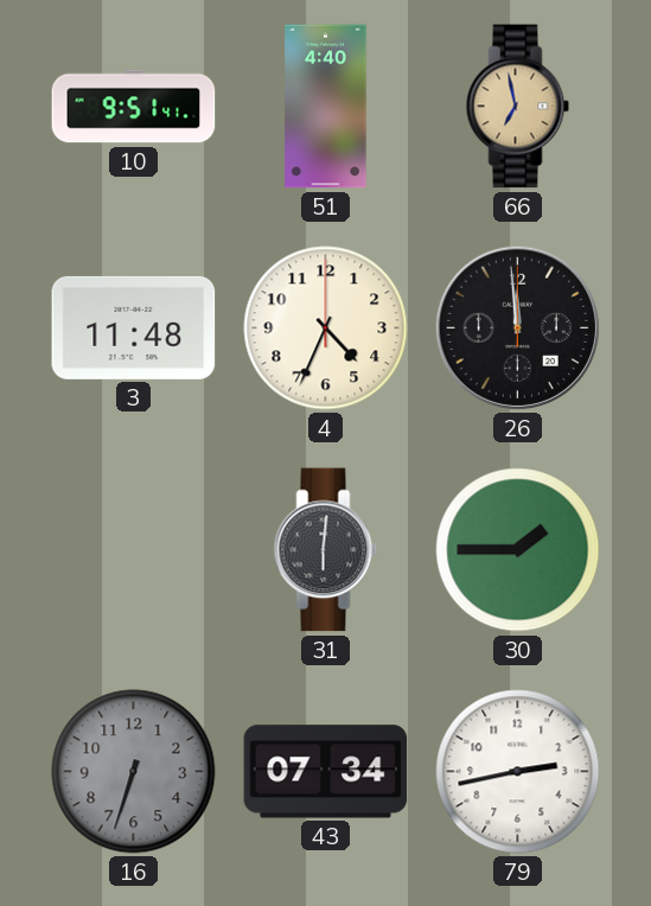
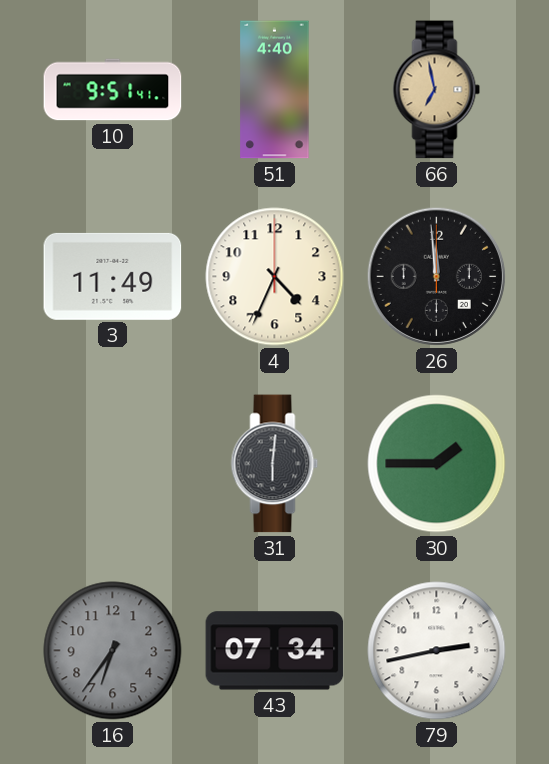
3: 11:48 -> 11:49
16: 6:33 -> 6:36
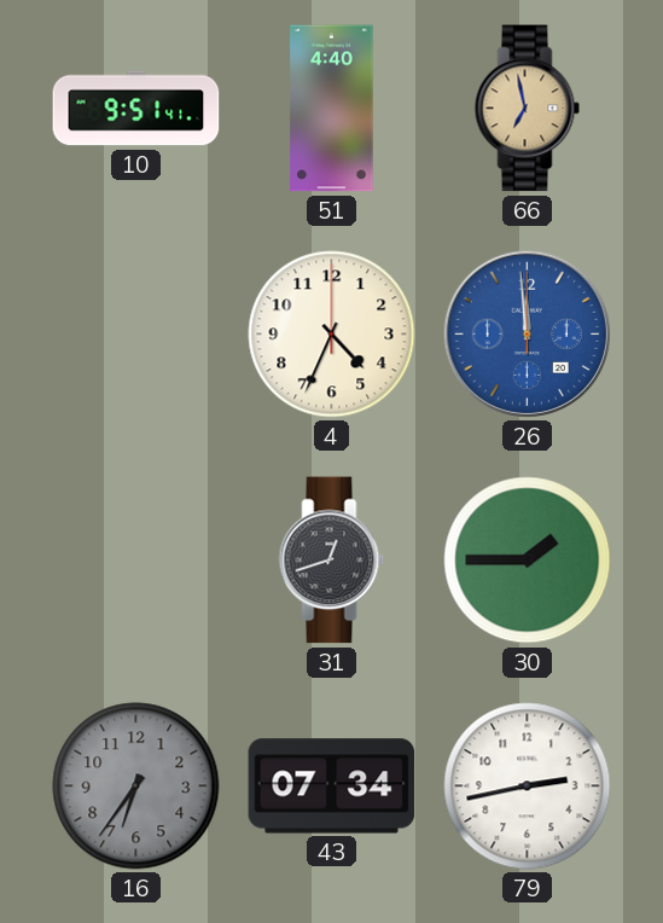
3: 11:49 -> none
26 dial: black -> blue
31: 6:01 -> 12:42
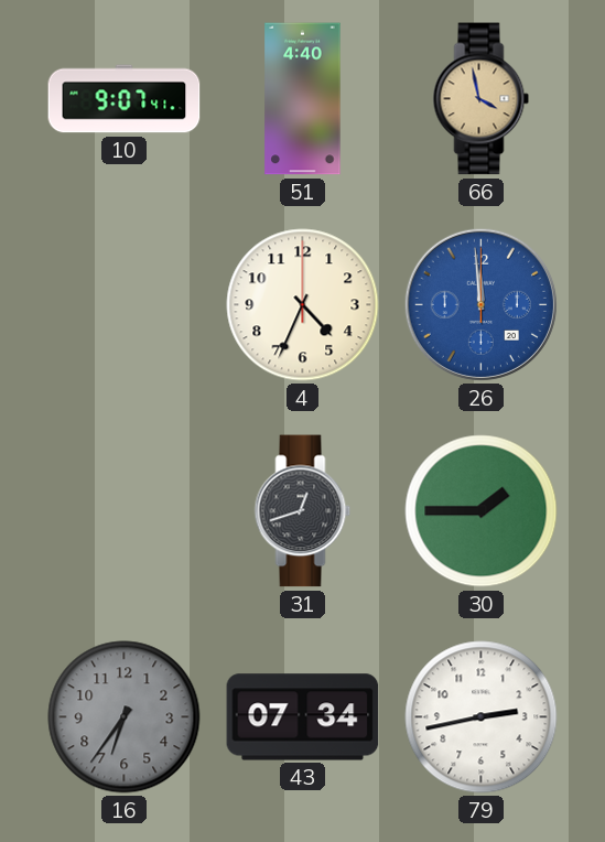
10: 9:51 -> 9:07
66: 6:58 -> 3:58
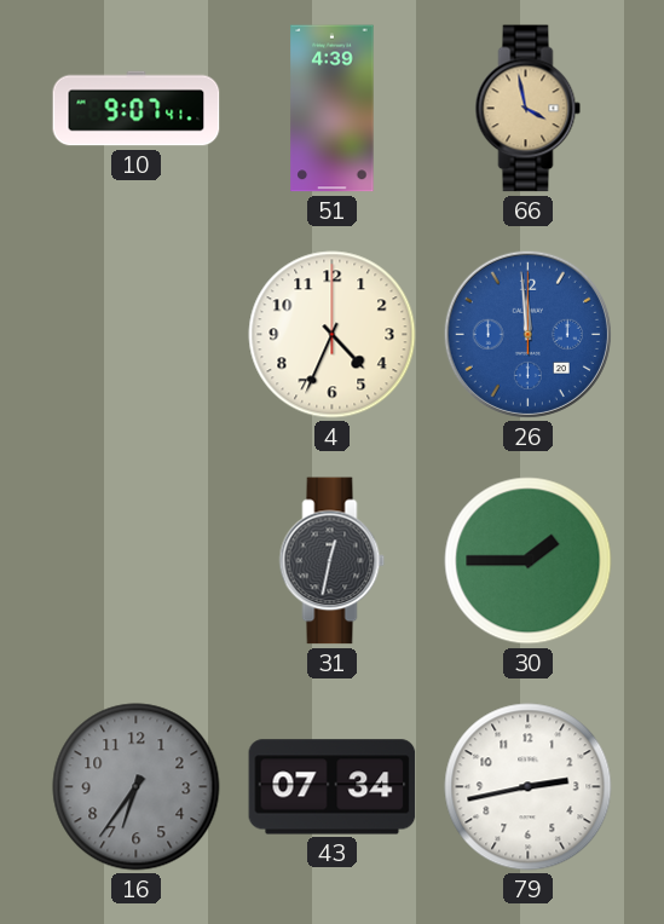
51: 4:40 -> 4:39
31: 12:42 -> 12:32
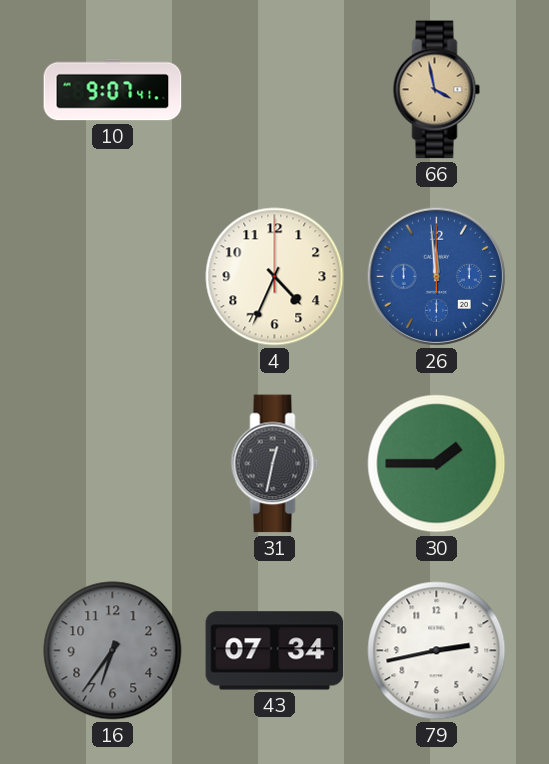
51: 4:39 -> none
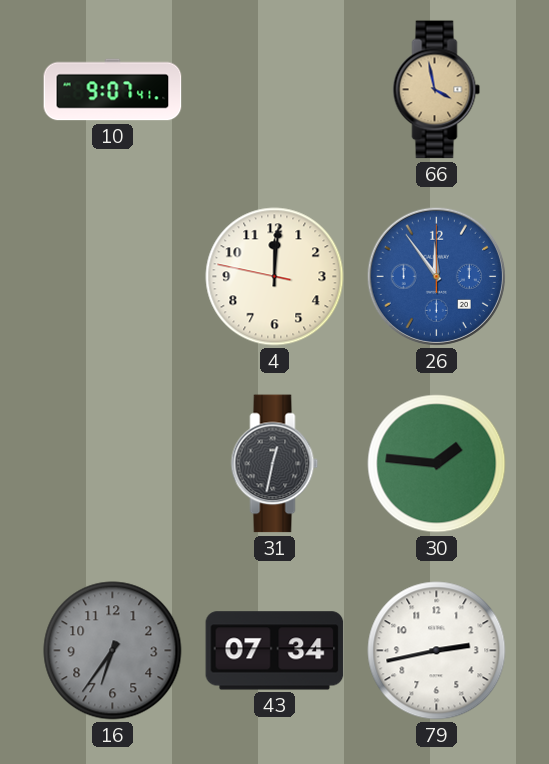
4: 4:34 -> 12:00
26: 11:59 -> 11:54
30: 1:45 -> 1:46
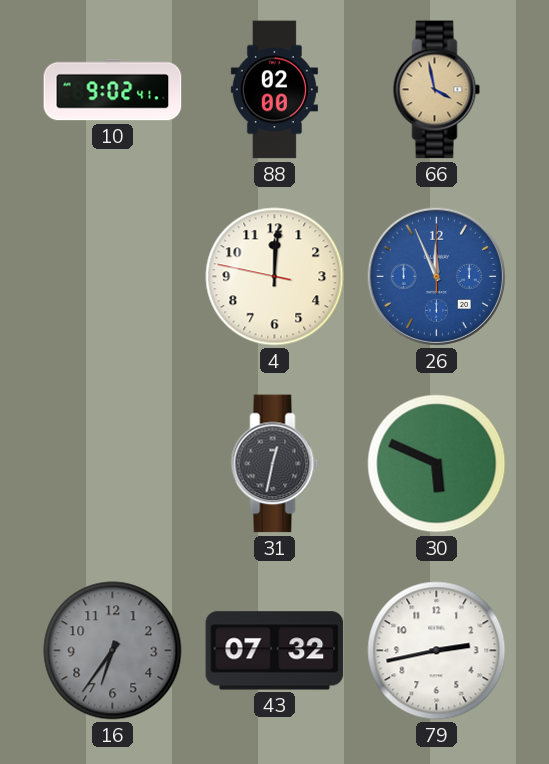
10: 9:07 -> 9:02
88: none -> 02:00
26: 11:54 -> 11:56
30: 1:46 -> 5:49
43: 07:34 -> 07:32
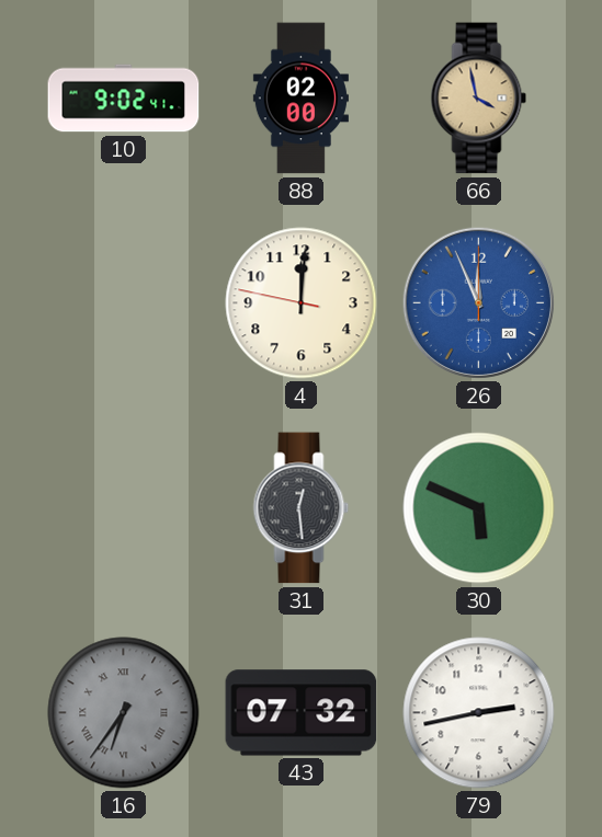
31: 12:32 -> 12:29
16 numerals: Arabic -> Roman
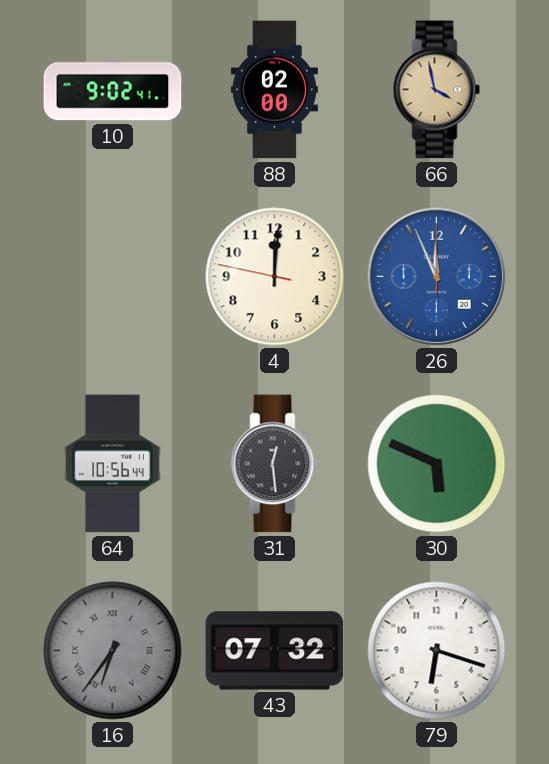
64: none -> 10:56
79: 2:43 -> 6:18
